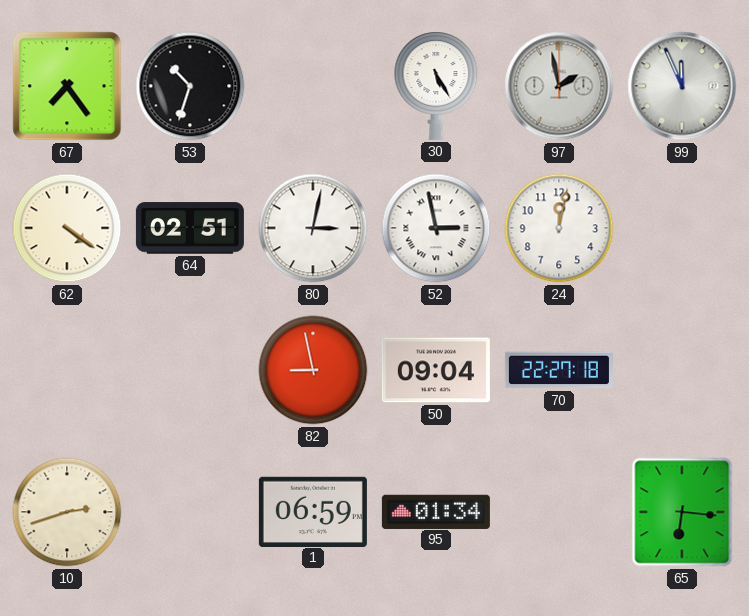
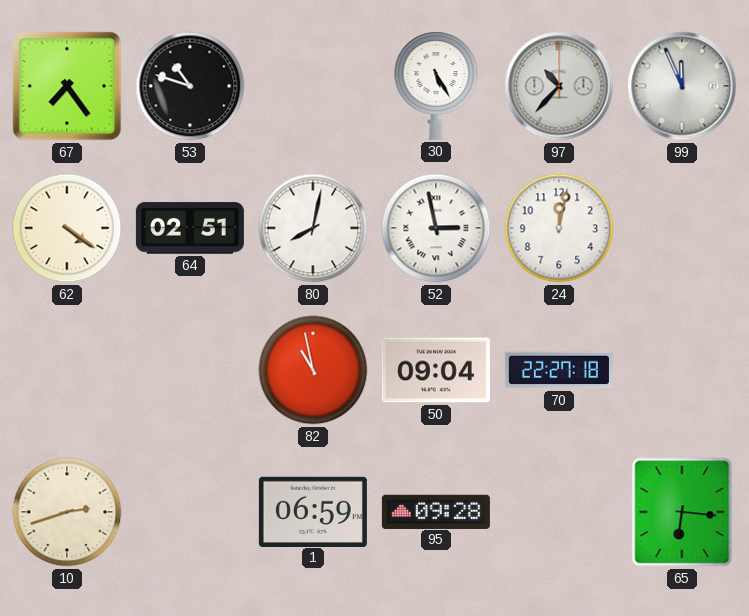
53: 10:33 -> 10:48
97: 1:58 -> 10:37
80: 3:02 -> 8:02
82: 8:58 -> 10:58
95: 01:34 -> 09:28
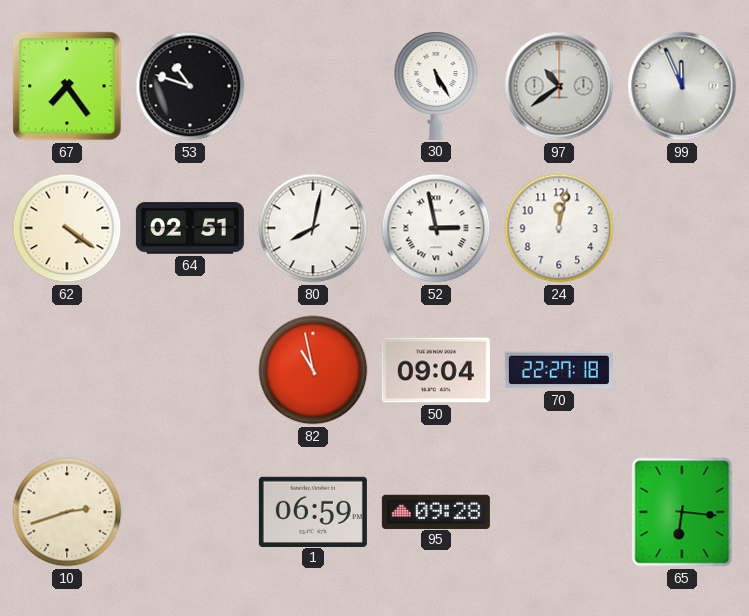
97: 10:37 -> 10:39
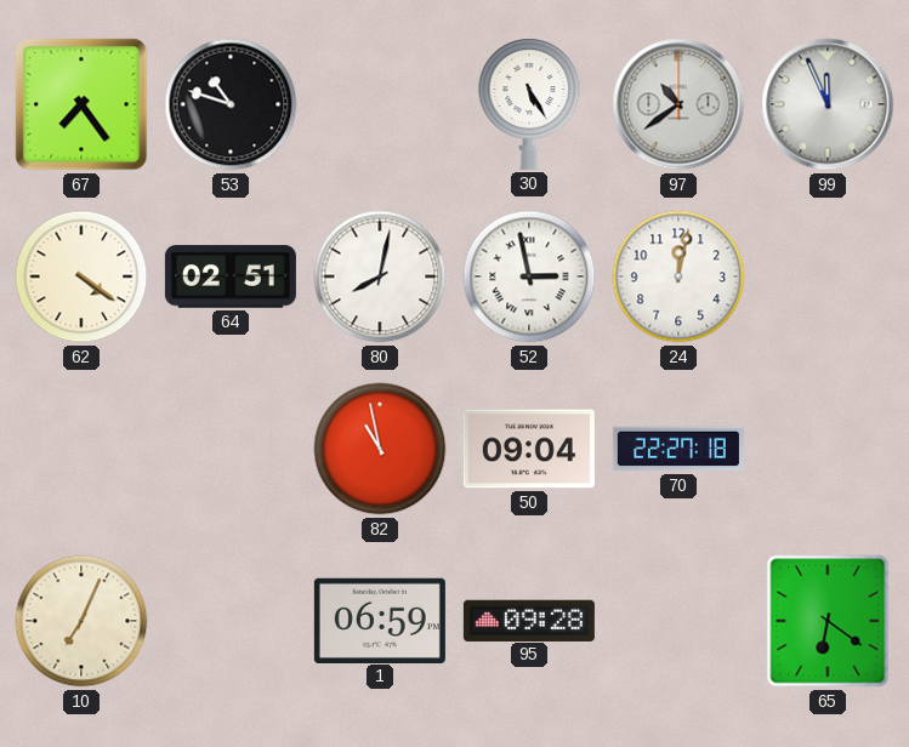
10: 2:42 -> 7:04
65: 6:16 -> 6:21
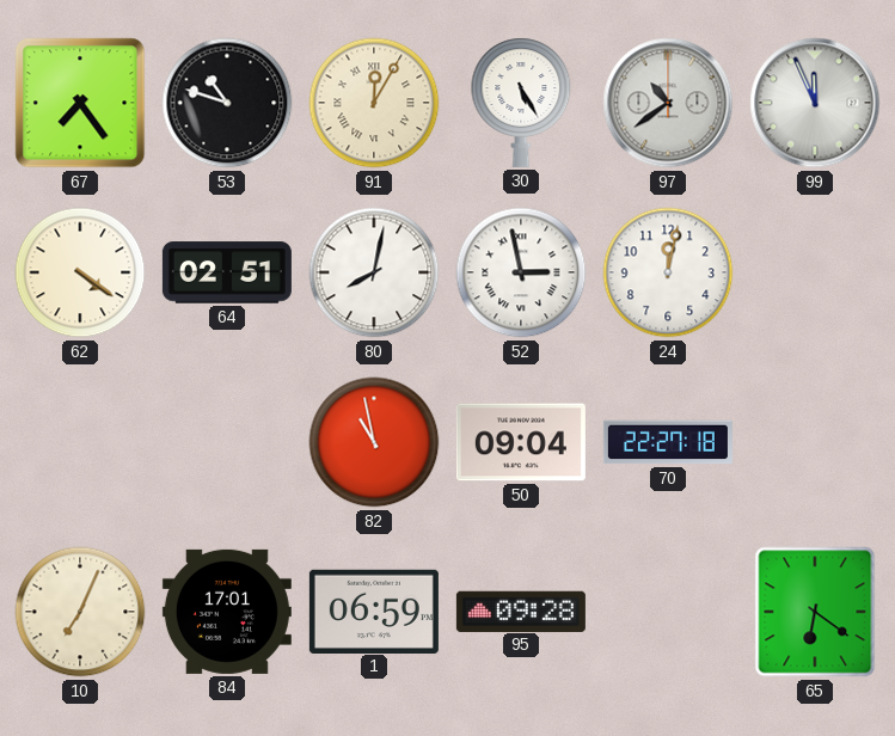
91: none -> 12:05
84: none -> 17:01
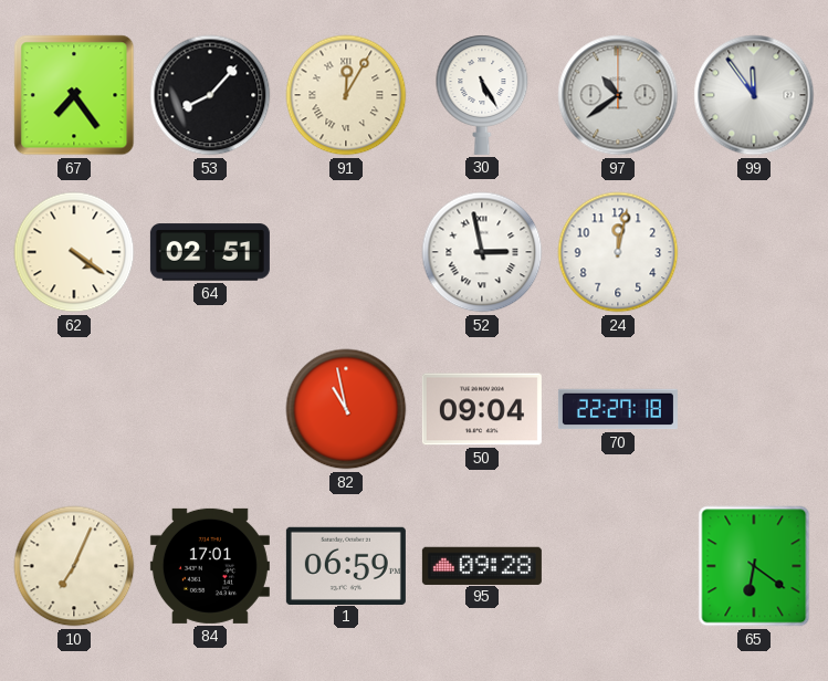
53: 10:48 -> 8:07
99: 11:56 -> 11:54
80: 8:02 -> none
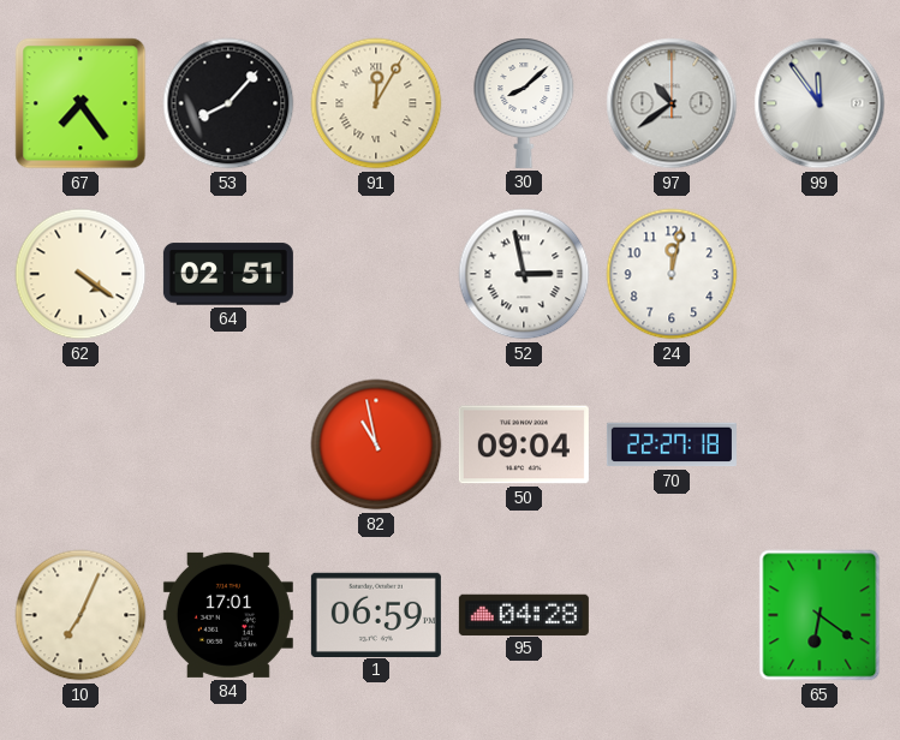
30: 5:25 -> 8:08
95: 09:28 -> 04:28
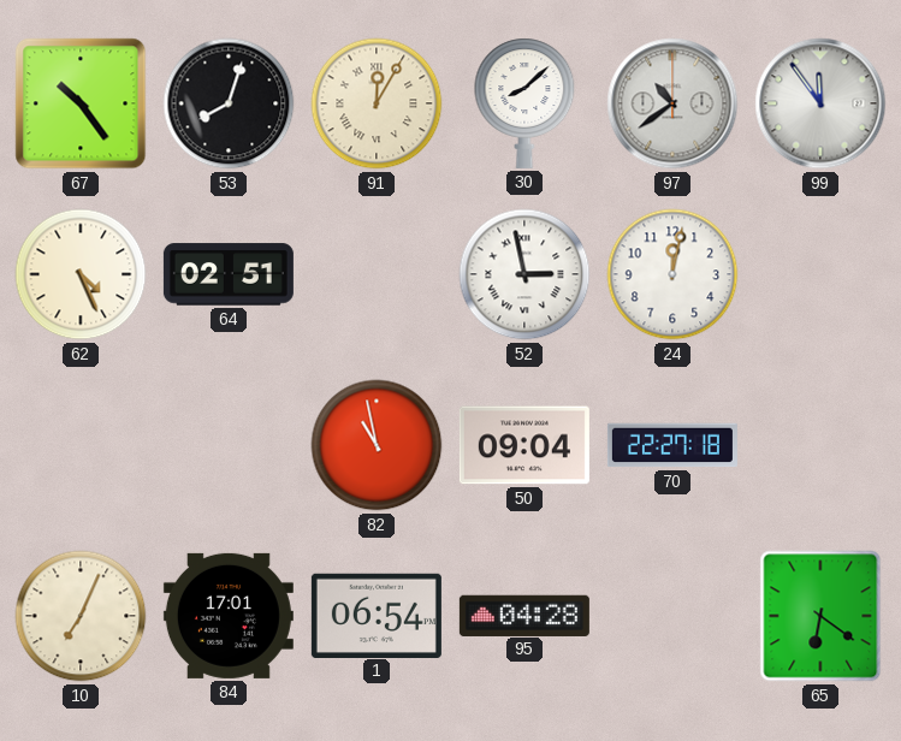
67: 7:24 -> 10:24
53: 8:07 -> 8:03
62: 4:21 -> 4:26
1: 06:59 -> 06:54
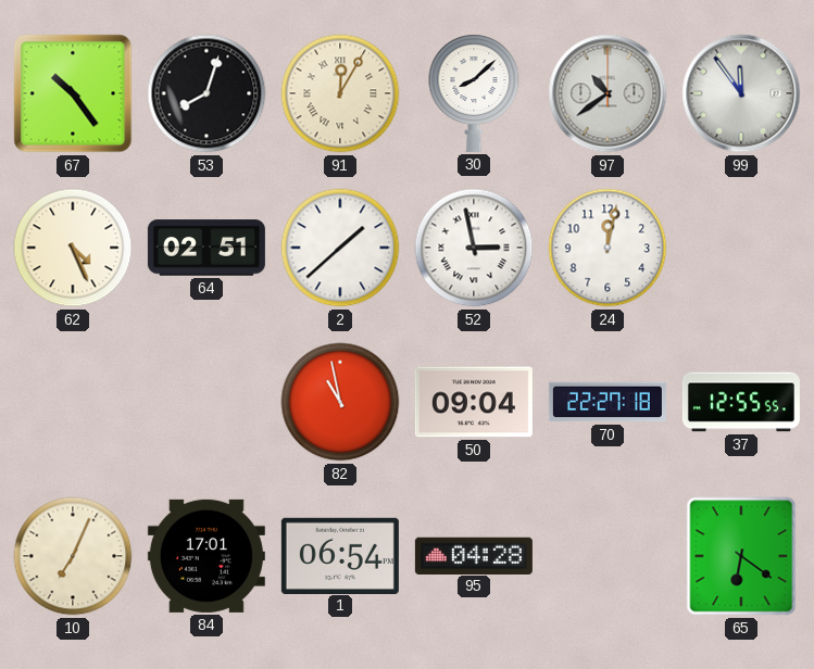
2: none -> 1:38
37: none -> 12:55
